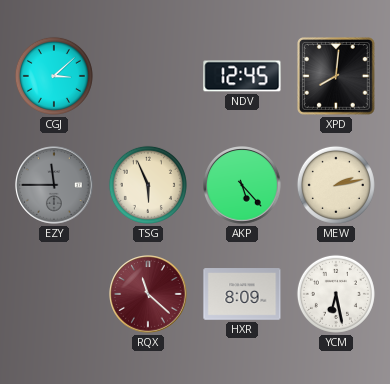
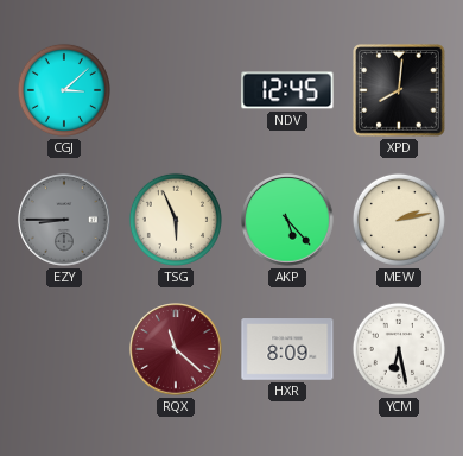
EZY: 11:45 -> 8:45
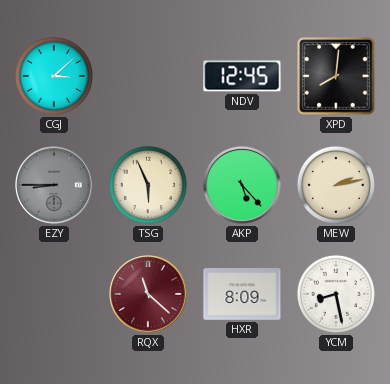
YCM: 6:28 -> 8:28
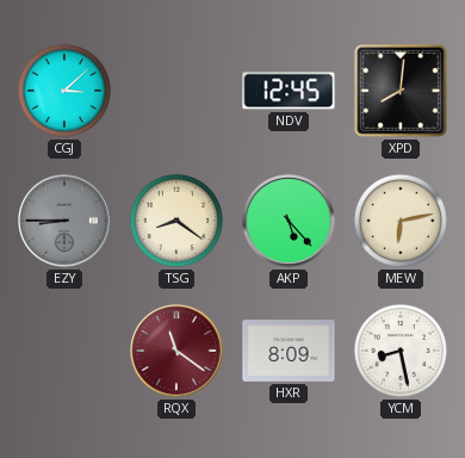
TSG: 5:56 -> 8:21
MEW: 2:13 -> 6:13
RQX: 11:22 -> 11:21
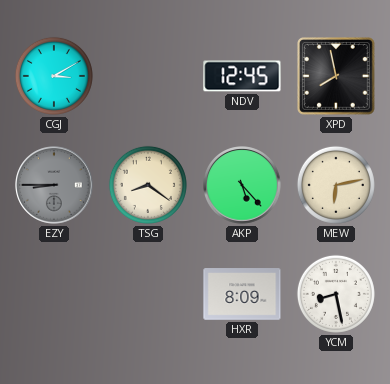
CGJ: 3:08 -> 3:10
XPD: 8:01 -> 7:58
RQX: 11:21 -> none
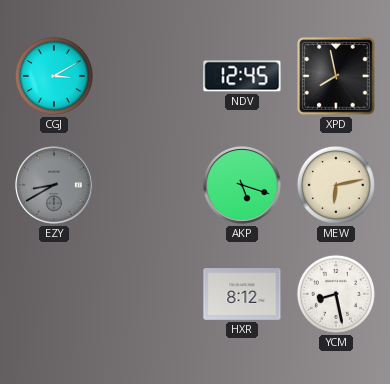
EZY: 8:45 -> 8:40
TSG: 8:21 -> none
AKP: 5:23 -> 5:18
HXR: 8:09 -> 8:12
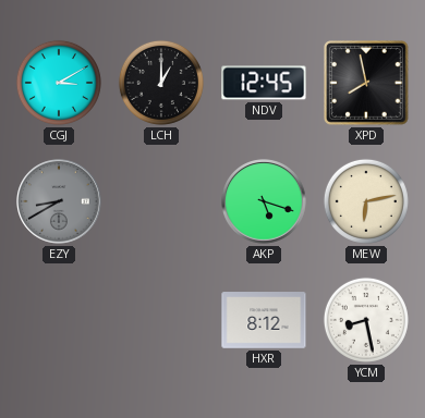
LCH: none -> 1:00
